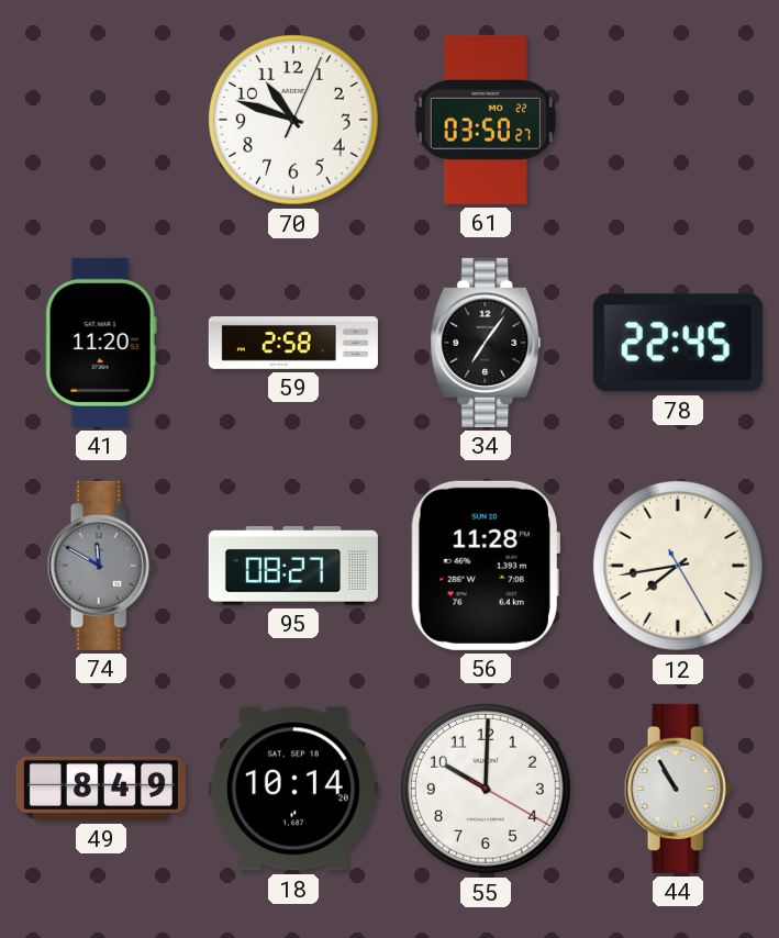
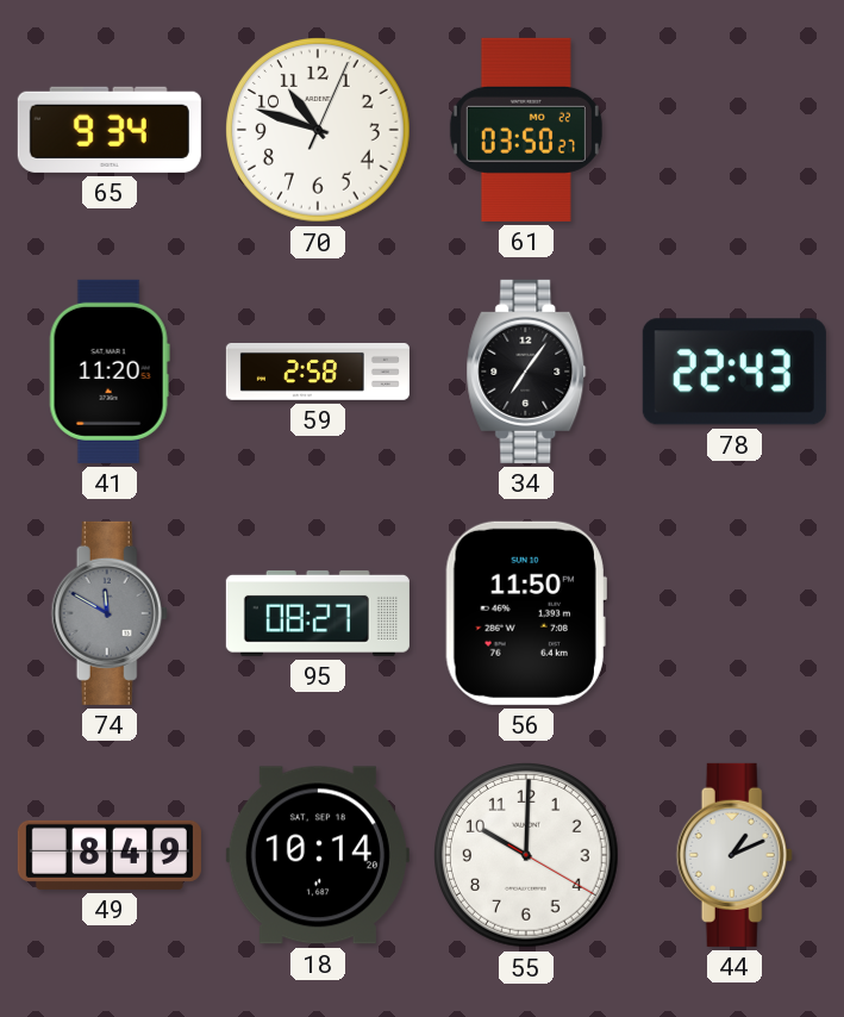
65: none -> 9:34
78: 22:45 -> 22:43
56: 11:28 -> 11:50
12: 7:43 -> none
44: 10:55 -> 1:11
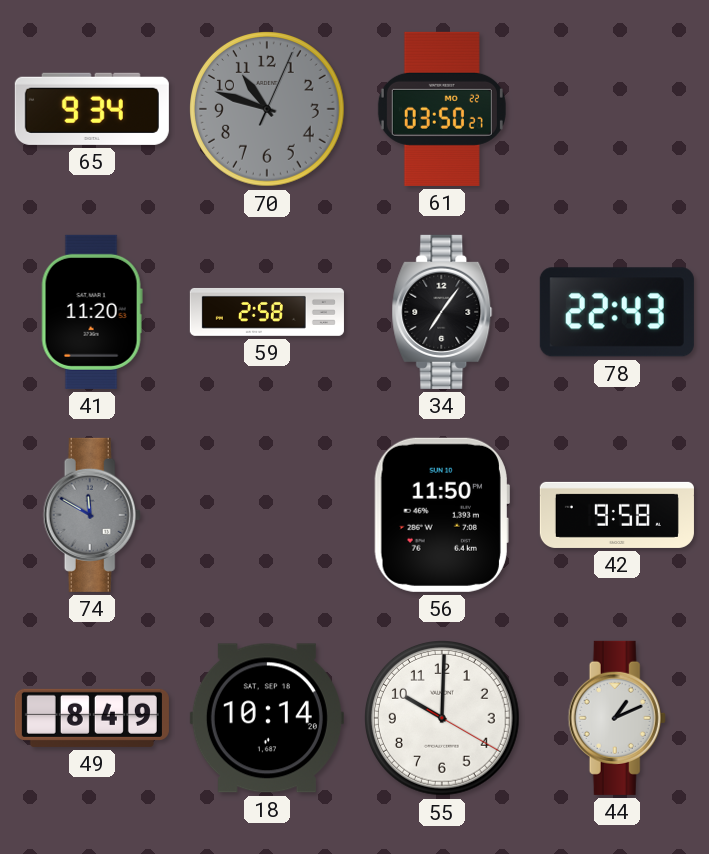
70 dial: white -> grey
95: 08:27 -> none
42: none -> 9:58
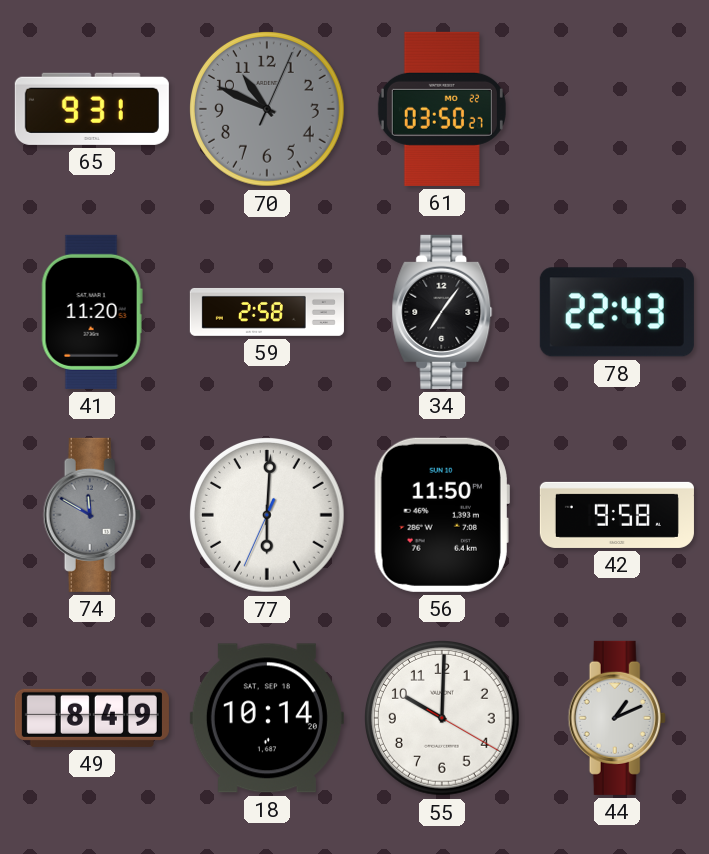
65: 9:34 -> 9:31
70: 10:48 -> 10:49
77: none -> 6:00
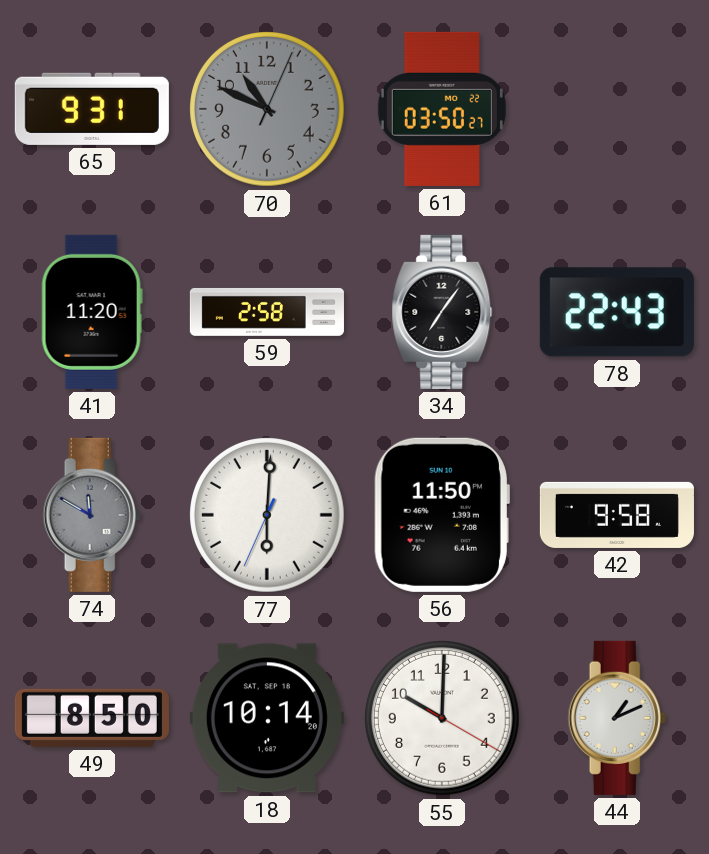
49: 8:49 -> 8:50
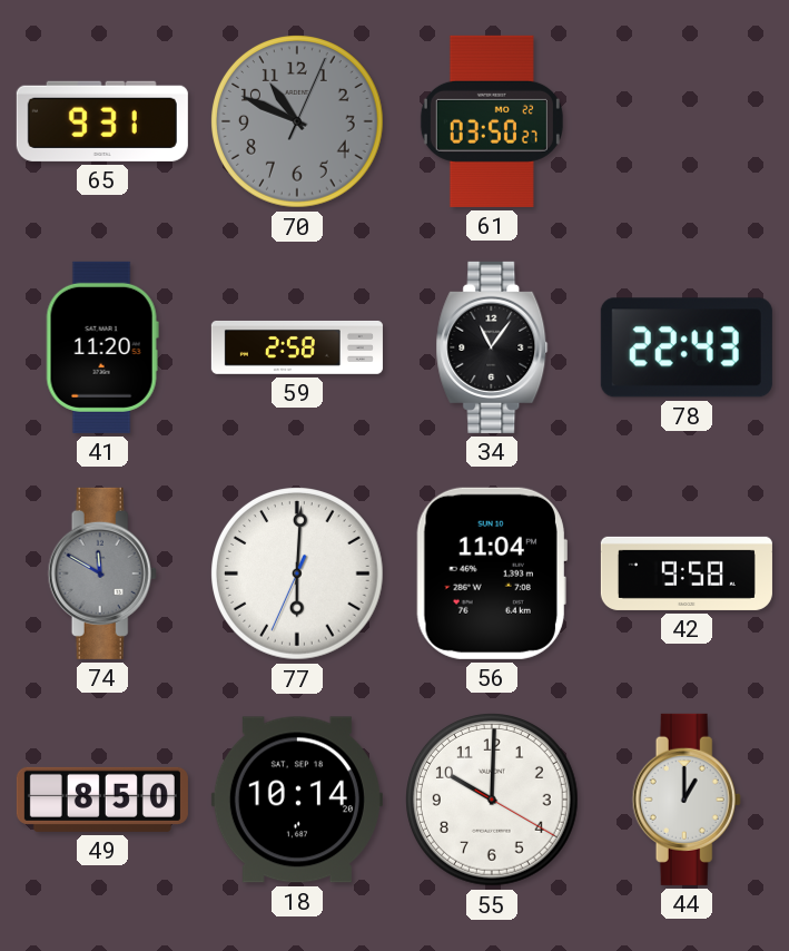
34: 7:06 -> 11:06
56: 11:50 -> 11:04
44: 1:11 -> 1:00
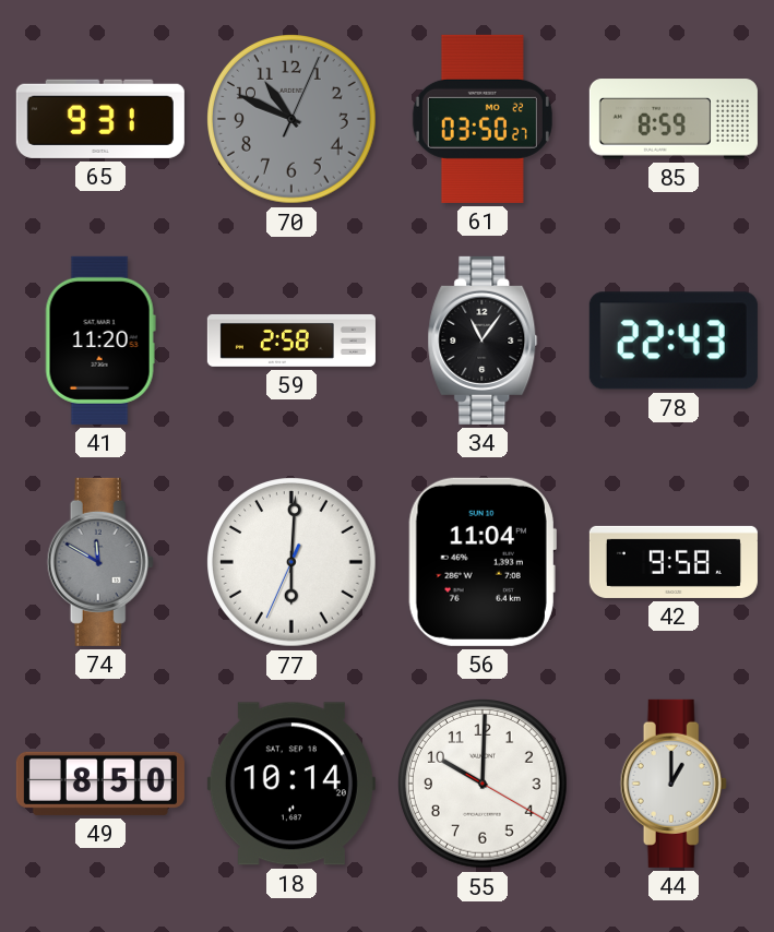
85: none -> 8:59
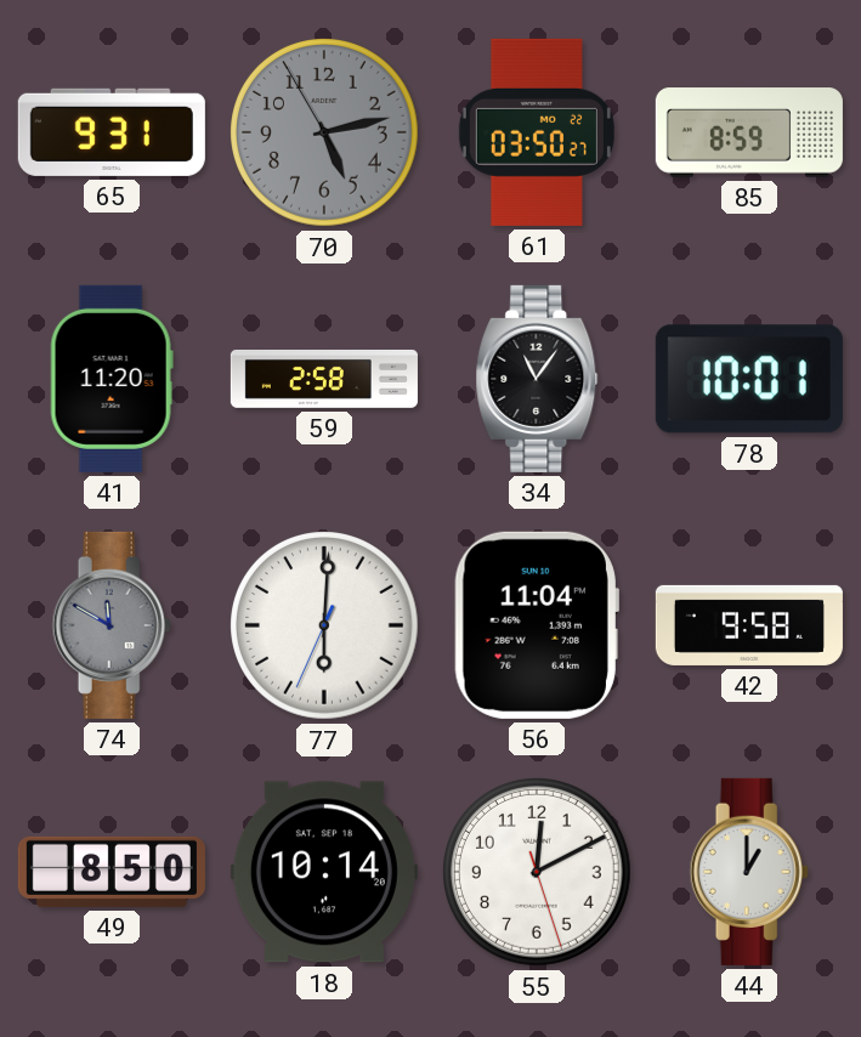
70: 10:49 -> 5:12
78: 22:43 -> 10:01
55: 10:00 -> 12:10
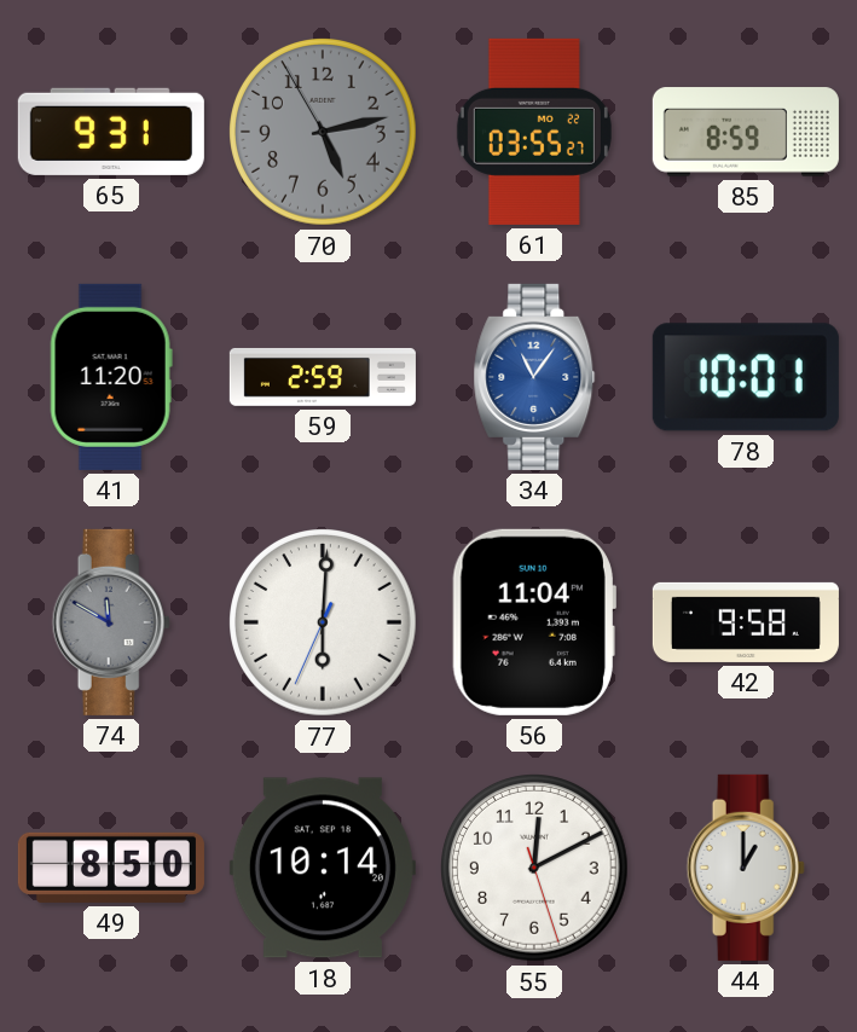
61: 03:50 -> 03:55
59: 2:58 -> 2:59
34 dial: black -> blue
